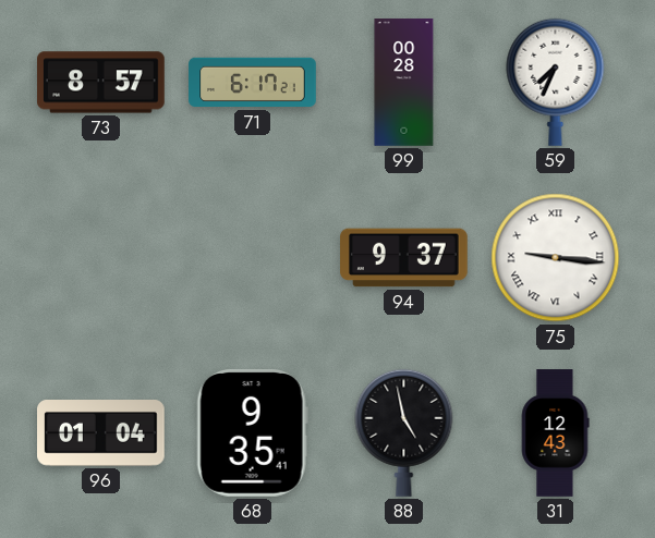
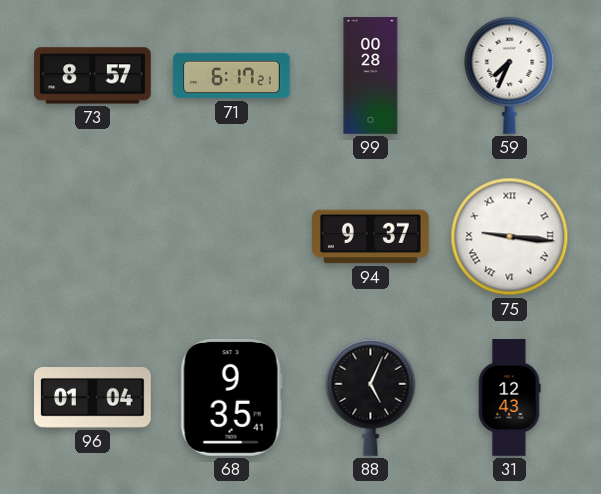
88: 4:58 -> 5:04
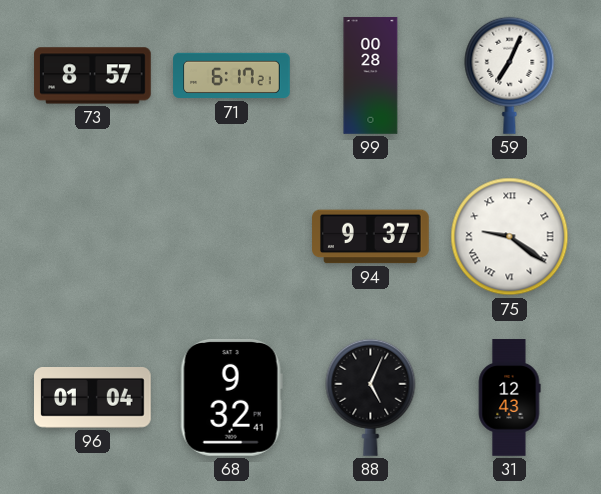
59: 7:34 -> 7:04
75: 9:16 -> 9:21
68: 9:35 -> 9:32
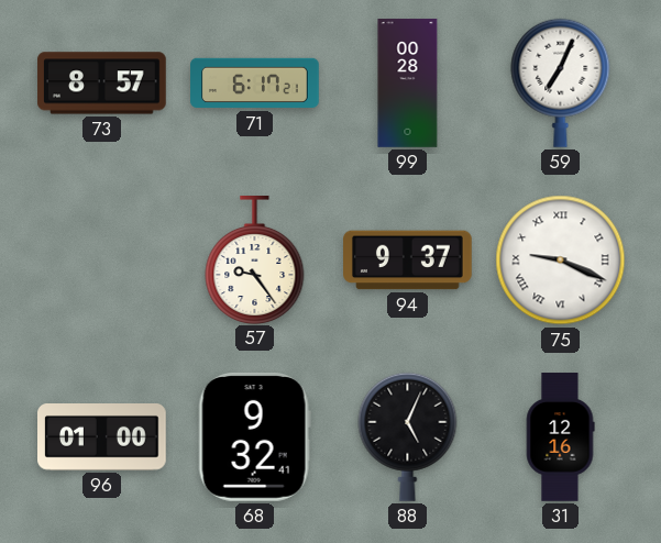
57: none -> 9:24
75: 9:21 -> 9:19
96: 01:04 -> 01:00
31: 12:43 -> 12:16
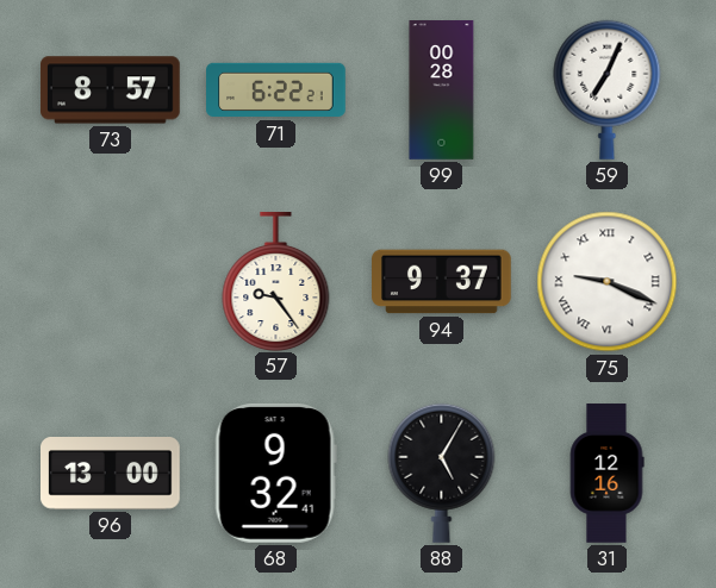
71: 6:17 -> 6:22
96: 01:00 -> 13:00
88: 5:04 -> 5:05
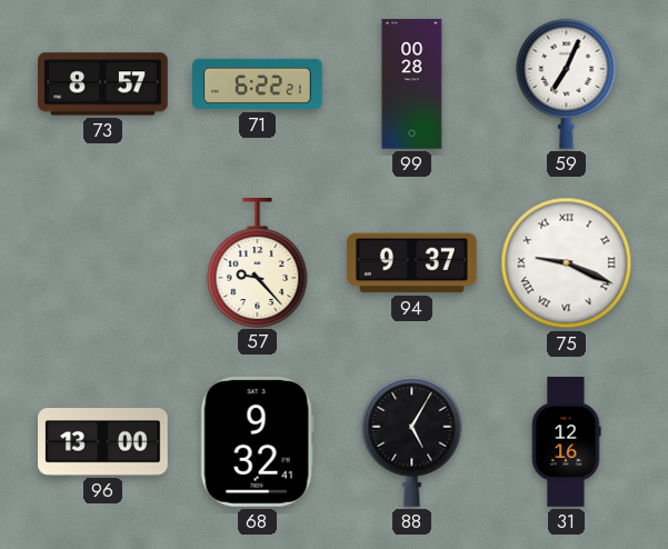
57: 9:24 -> 9:23
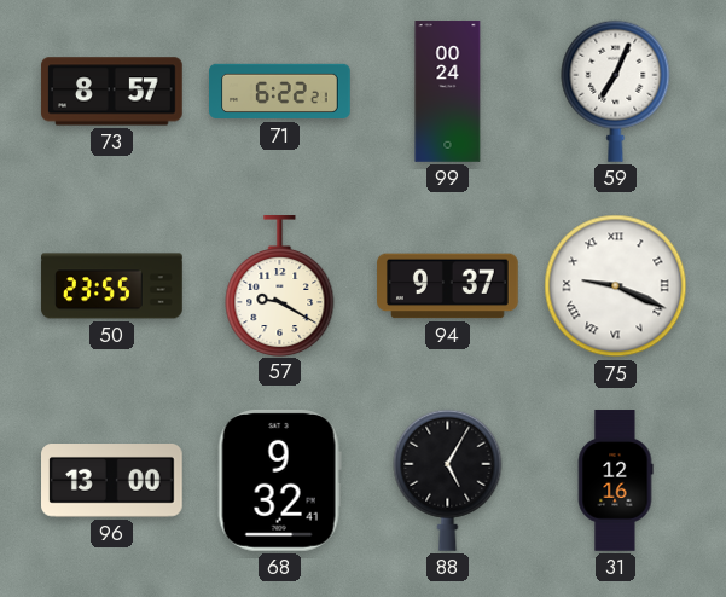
99: 00:28 -> 00:24
50: none -> 23:55
57: 9:23 -> 9:20
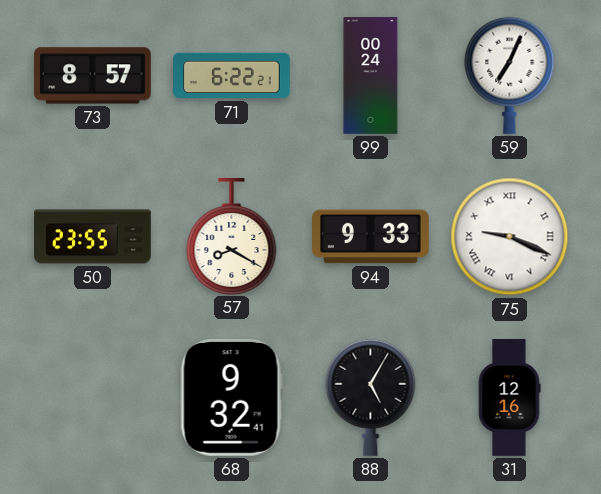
57: 9:20 -> 8:20
94: 9:37 -> 9:33
96: 13:00 -> none
